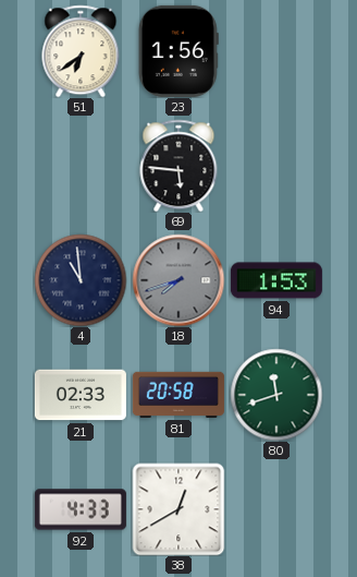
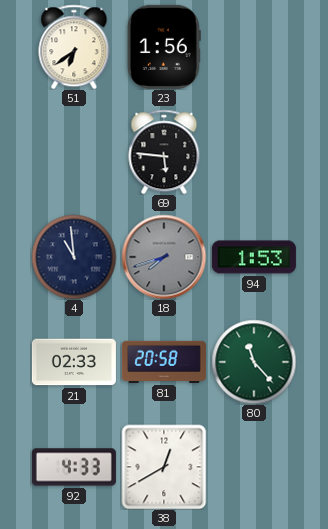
80: 11:42 -> 11:23
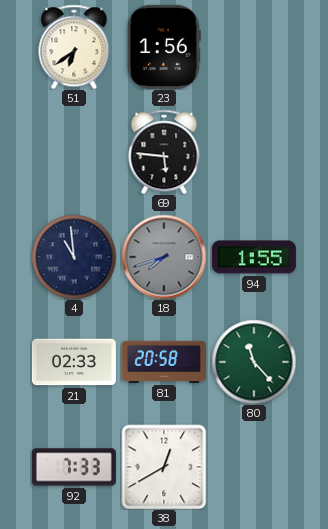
94: 1:53 -> 1:55
92: 4:33 -> 7:33
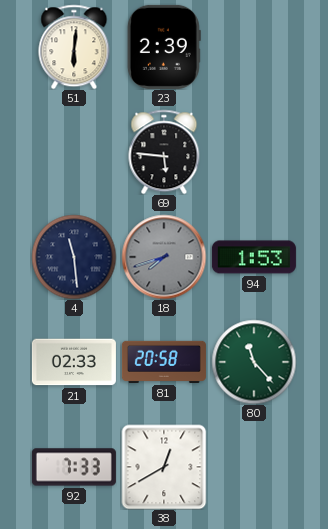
51: 6:39 -> 6:01
23: 1:56 -> 2:39
4: 10:59 -> 11:29
94: 1:55 -> 1:53
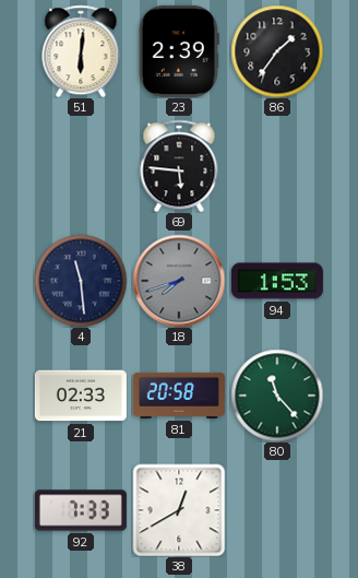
86: none -> 1:36
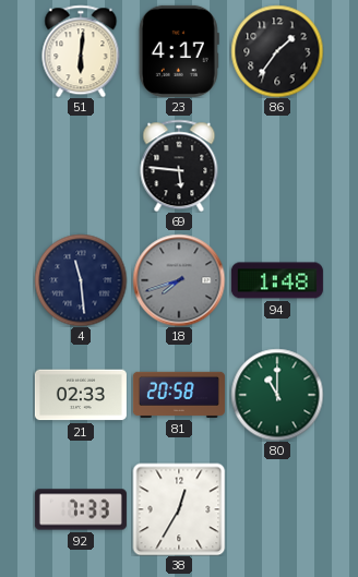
23: 2:39 -> 4:17
94: 1:53 -> 1:48
80: 11:23 -> 11:00
38: 12:40 -> 12:35
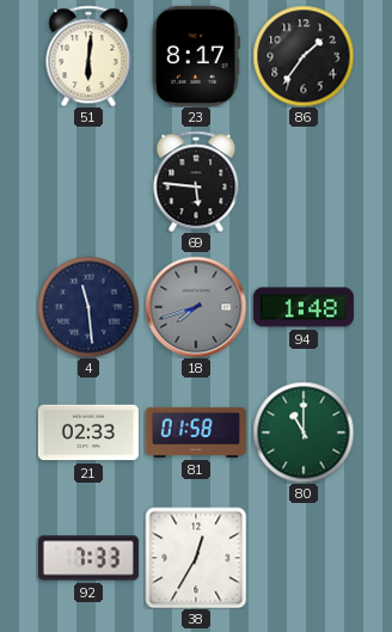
23: 4:17 -> 8:17
81: 20:58 -> 01:58
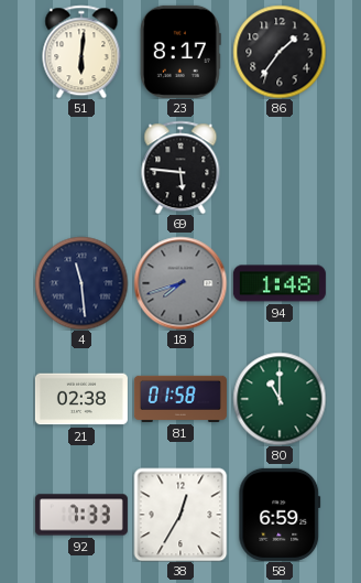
21: 02:33 -> 02:38
58: none -> 6:59
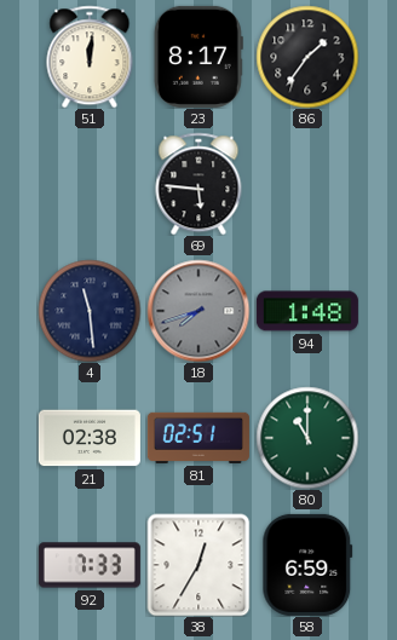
51: 6:01 -> 12:01
81: 01:58 -> 02:51
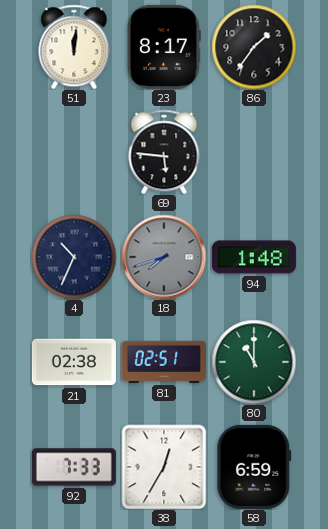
4: 11:29 -> 10:34
